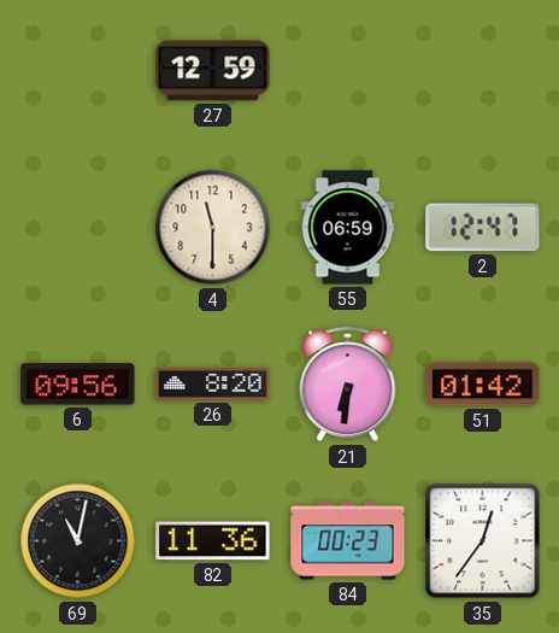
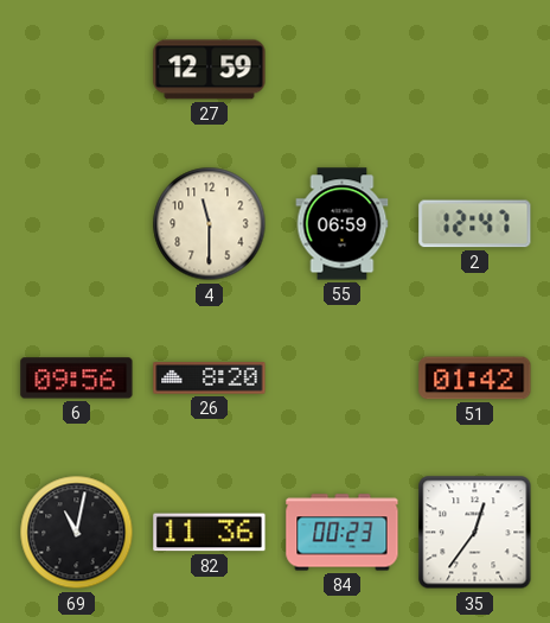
21: 6:31 -> none
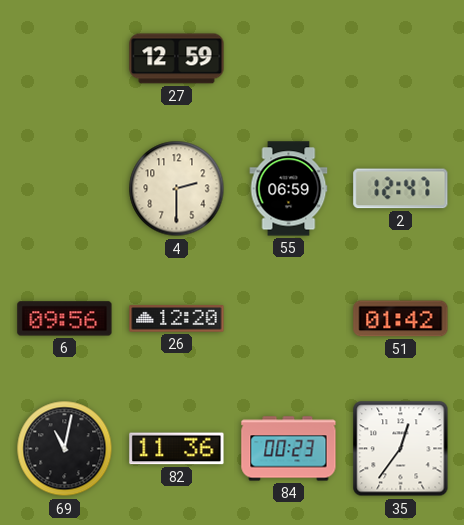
4: 11:30 -> 2:30
26: 8:20 -> 12:20
